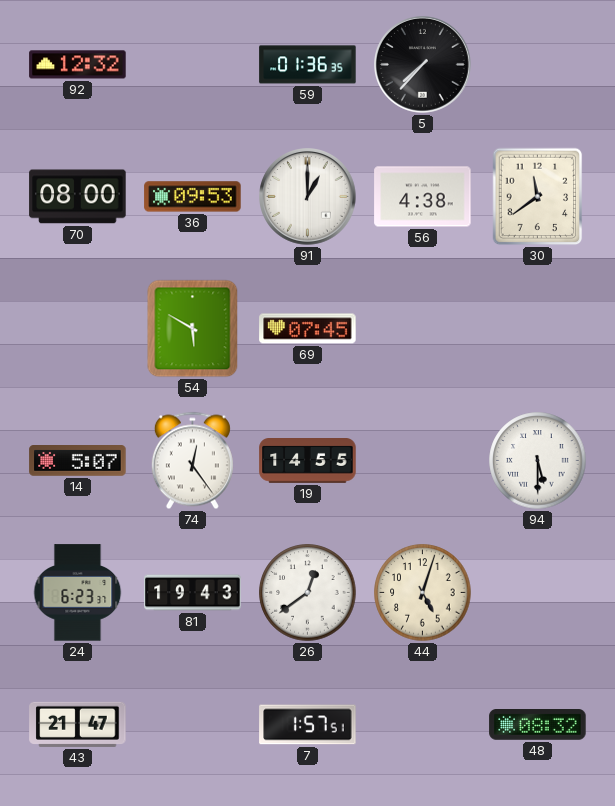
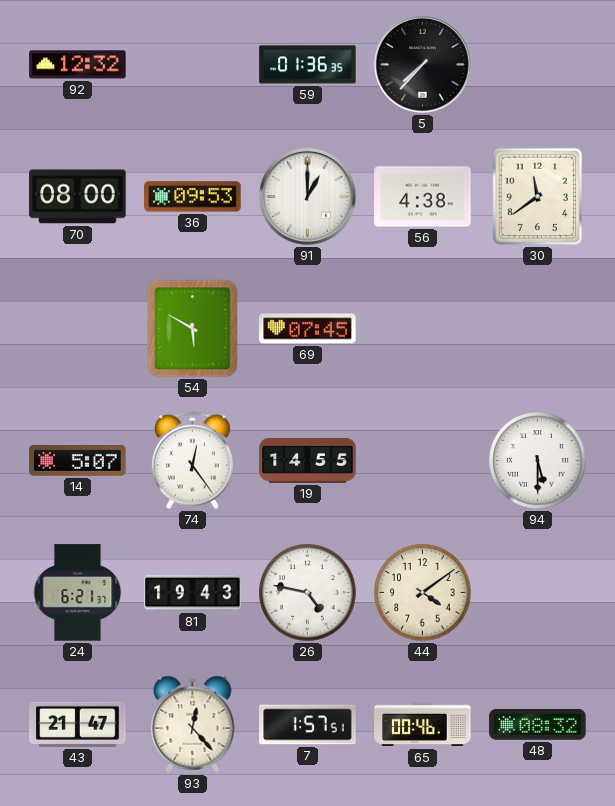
24: 6:23 -> 6:21
26: 12:39 -> 4:47
44: 5:03 -> 4:09
93: none -> 12:23
65: none -> 00:46
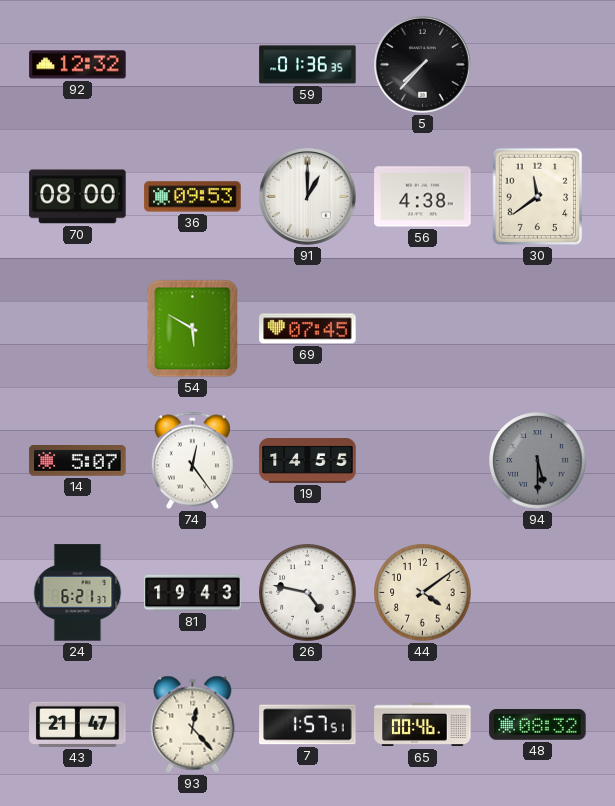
94 dial: white -> grey
